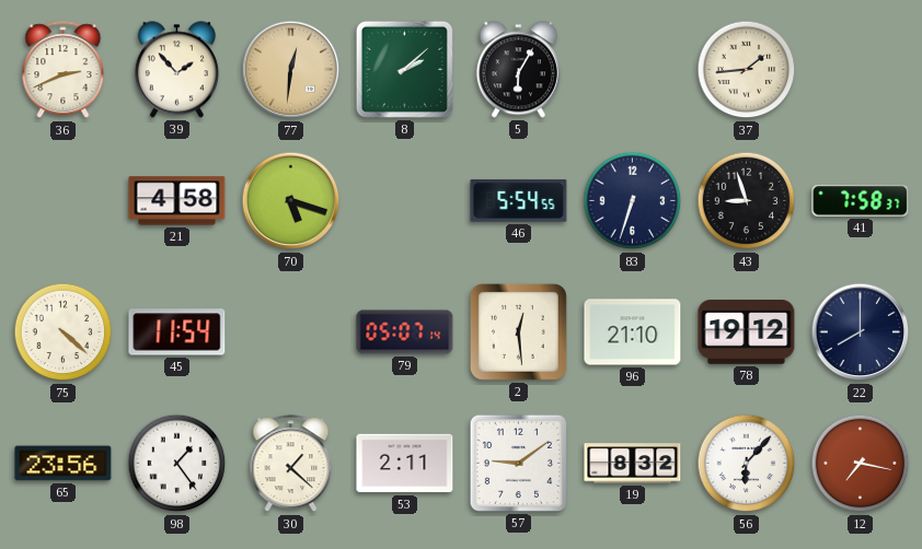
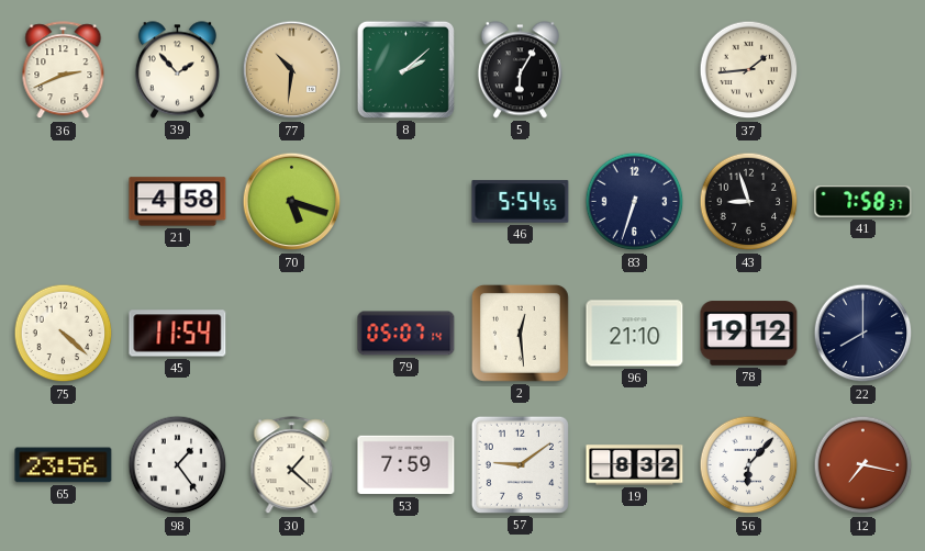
77: 12:31 -> 10:31
53: 2:11 -> 7:59
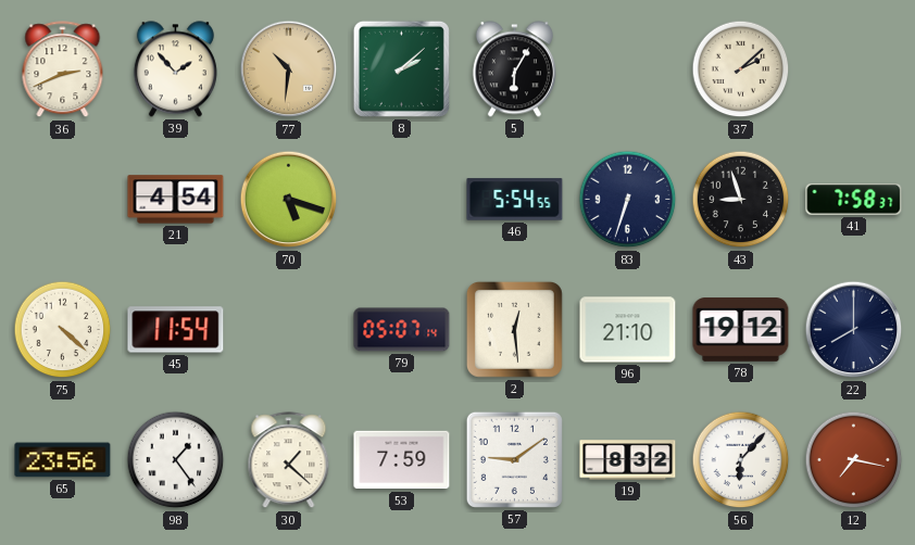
37: 1:44 -> 2:08
21: 4:58 -> 4:54
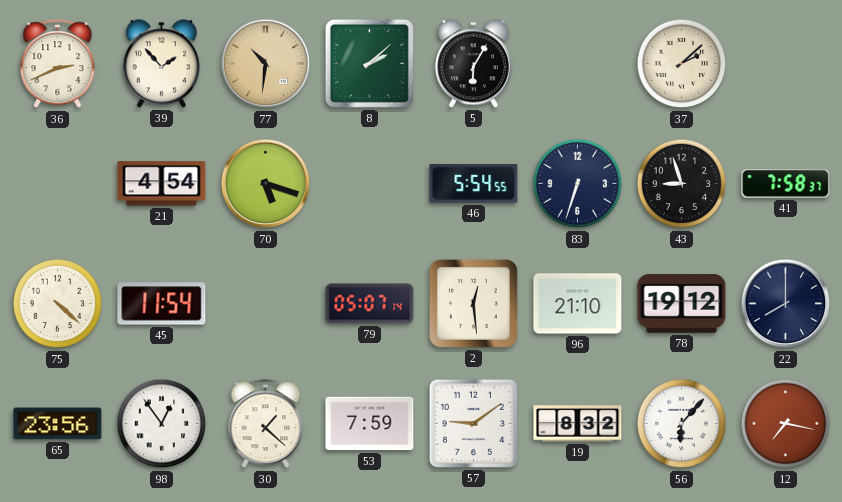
98: 1:24 -> 12:54
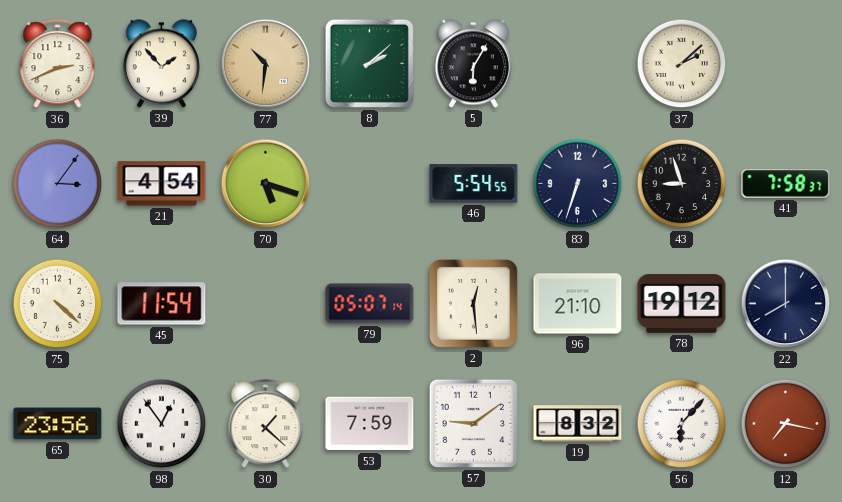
64: none -> 3:06
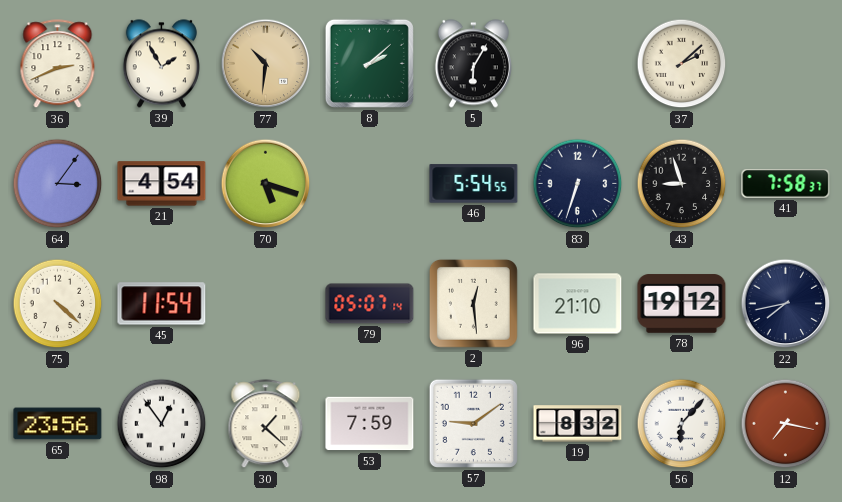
39: 1:53 -> 1:55
22: 8:00 -> 7:43
